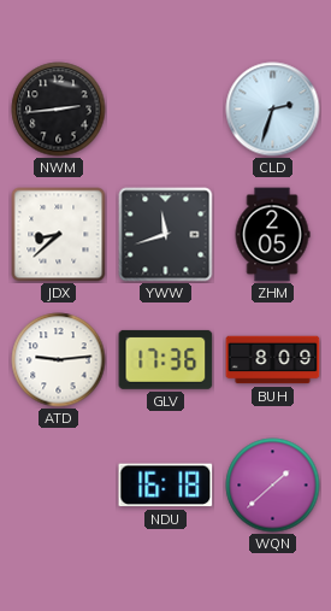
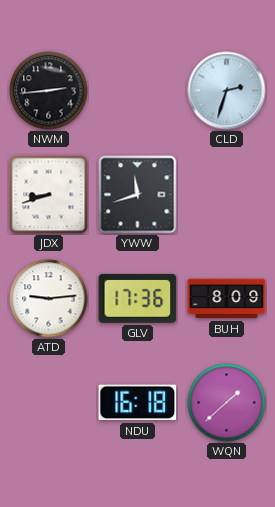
JDX: 8:38 -> 8:42
ZHM: 2:05 -> none
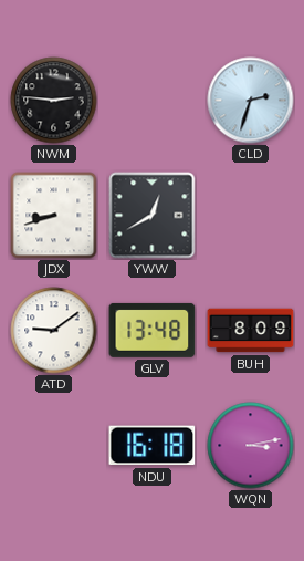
NWM: 2:44 -> 2:46
YWW: 11:42 -> 12:40
ATD: 9:14 -> 9:09
GLV: 17:36 -> 13:48
WQN: 1:38 -> 3:13
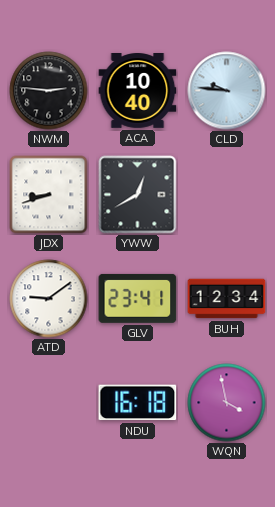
ACA: none -> 10:40
CLD: 2:33 -> 9:46
GLV: 13:48 -> 23:41
BUH: 8:09 -> 12:34
WQN: 3:13 -> 3:58
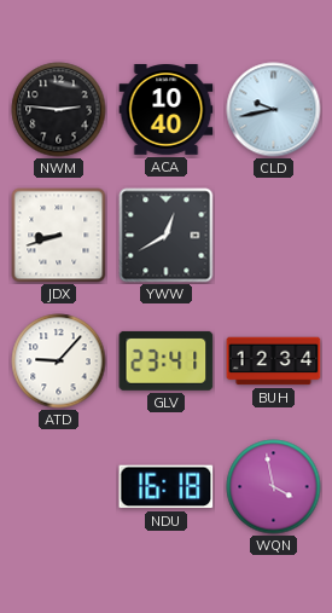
CLD: 9:46 -> 9:43
ATD: 9:09 -> 9:07
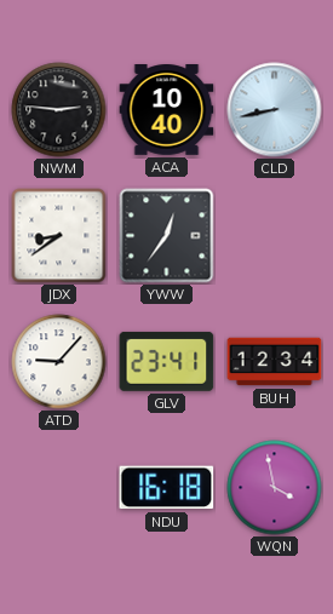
CLD: 9:43 -> 8:43
JDX: 8:42 -> 8:39
YWW: 12:40 -> 12:36
